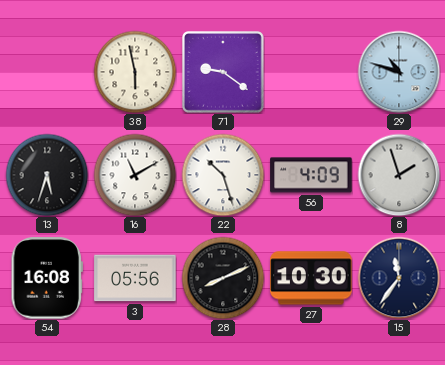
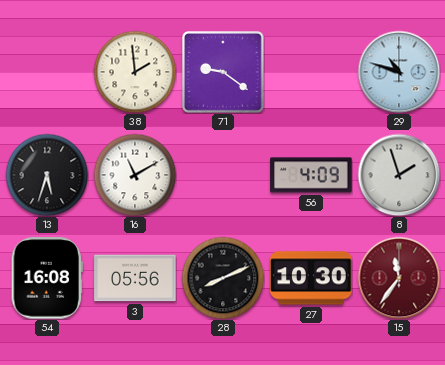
38: 5:58 -> 1:59
22: 10:27 -> none
15 dial: navy -> burgundy
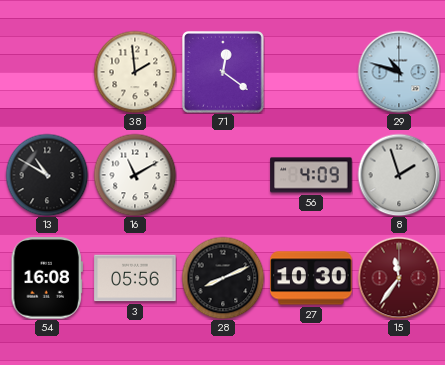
71: 9:21 -> 12:21
13: 5:33 -> 10:50
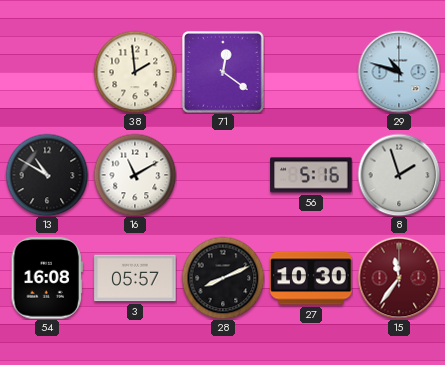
56: 4:09 -> 5:16
3: 05:56 -> 05:57
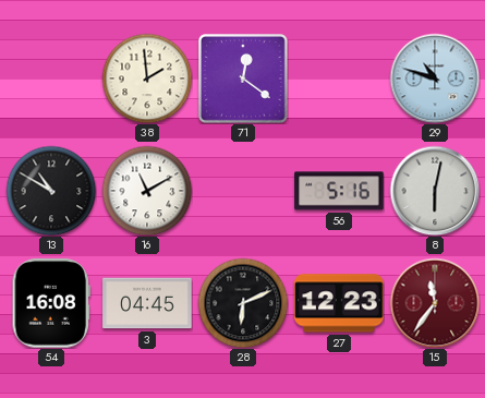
8: 1:57 -> 6:02
3: 05:57 -> 04:45
28: 8:11 -> 6:11
27: 10:30 -> 12:23
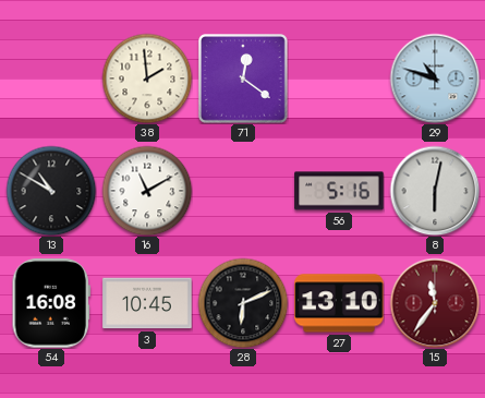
3: 04:45 -> 10:45
27: 12:23 -> 13:10
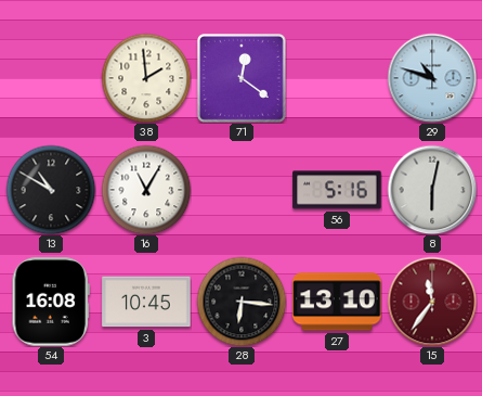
16: 11:10 -> 11:05
28: 6:11 -> 6:16
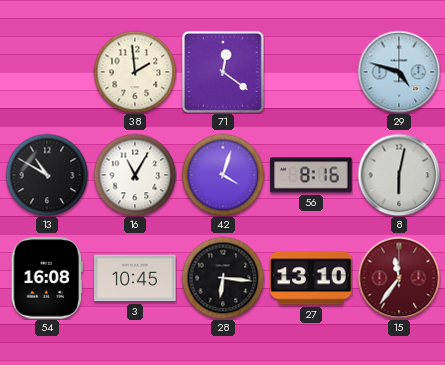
29: 10:48 -> 4:48
42: none -> 4:03
56: 5:16 -> 8:16
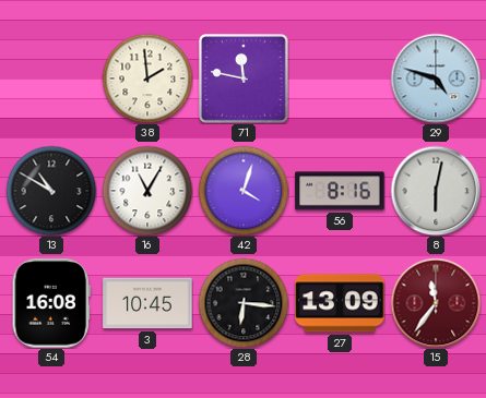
71: 12:21 -> 11:47
27: 13:10 -> 13:09
